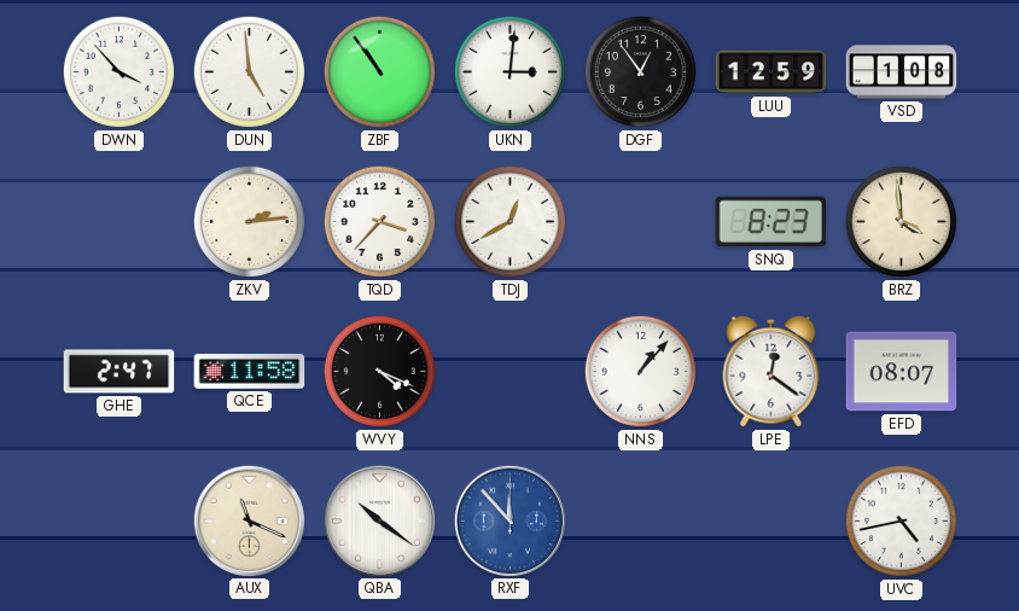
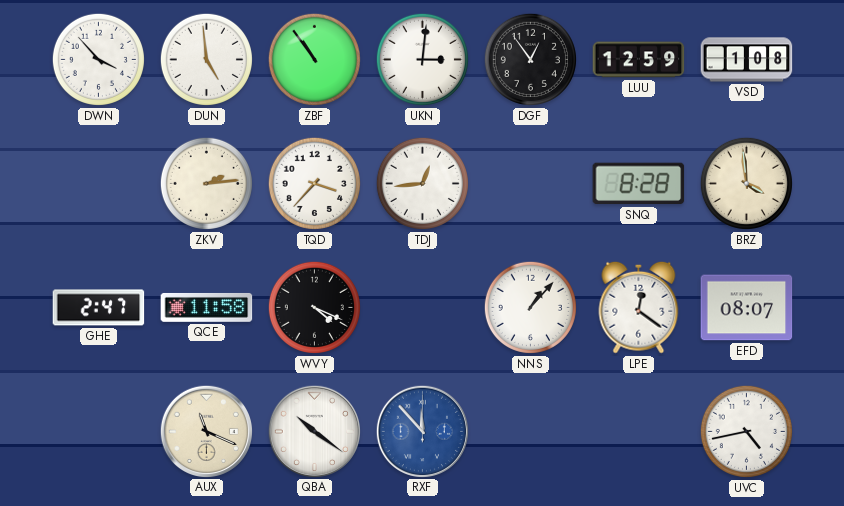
TDJ: 12:40 -> 12:44
SNQ: 8:23 -> 8:28
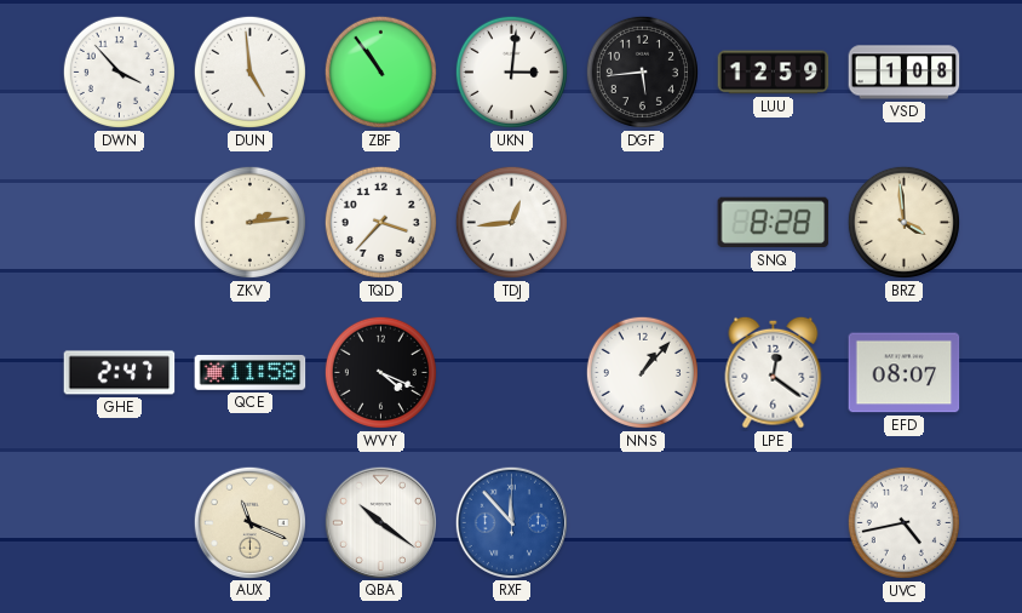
DGF: 12:54 -> 5:44
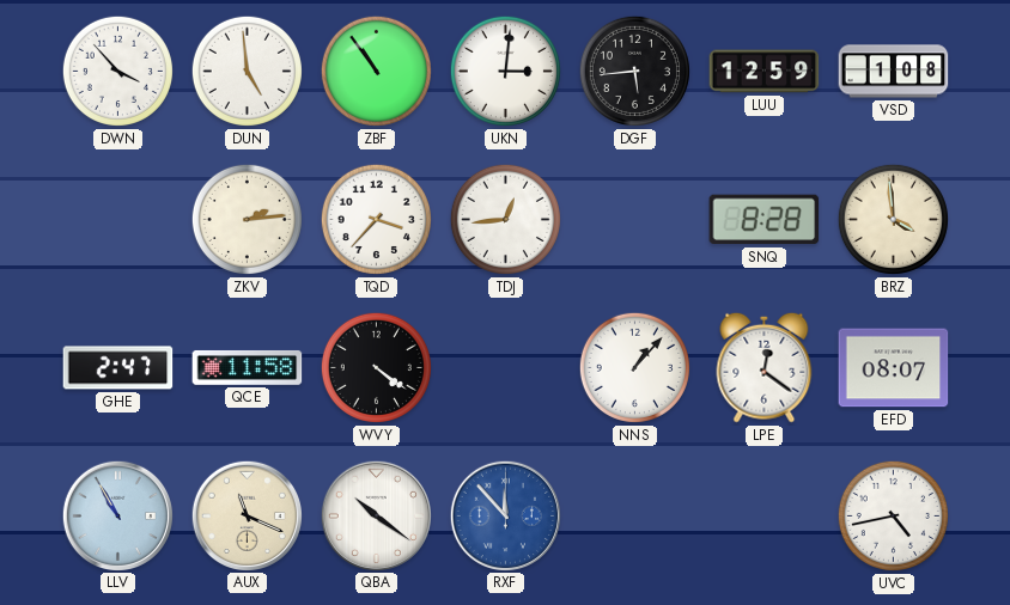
WVY: 4:19 -> 4:21
LLV: none -> 10:55
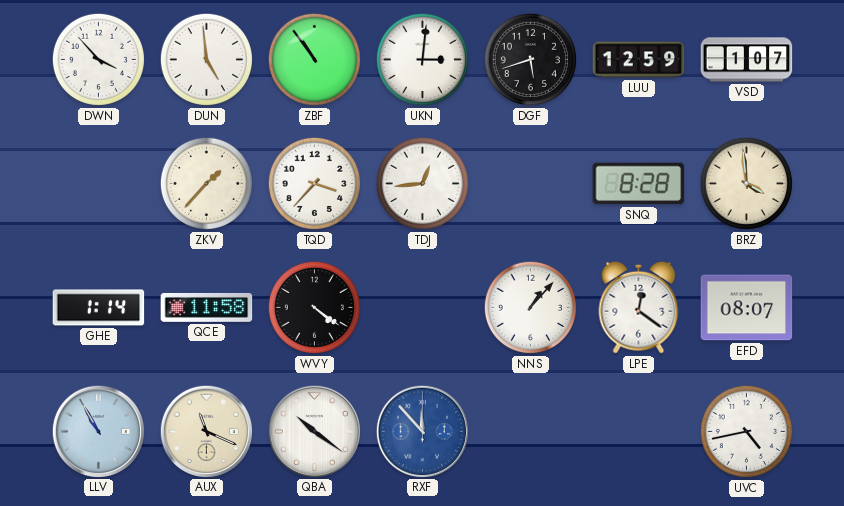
DGF: 5:44 -> 5:42
VSD: 1:08 -> 1:07
ZKV: 2:14 -> 1:37
GHE: 2:47 -> 1:14
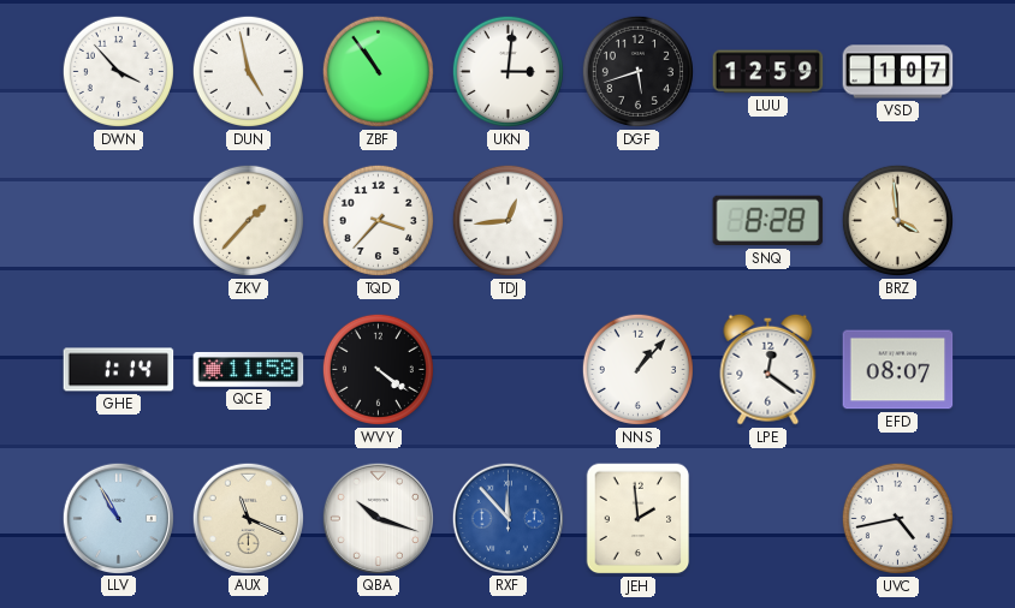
DUN: 4:59 -> 4:58
QBA: 10:21 -> 10:18
JEH: none -> 1:59
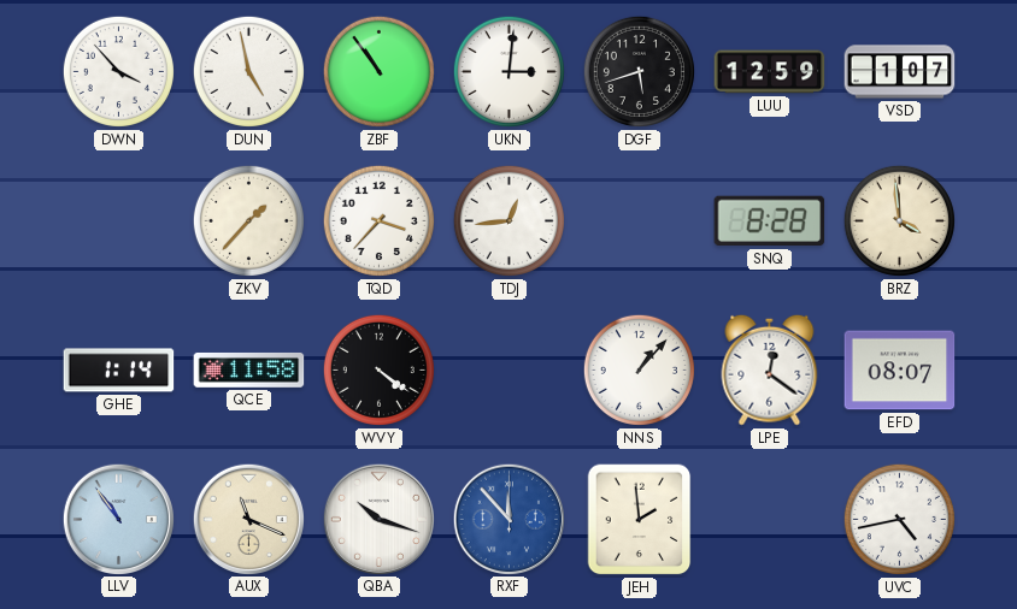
LLV: 10:55 -> 10:54
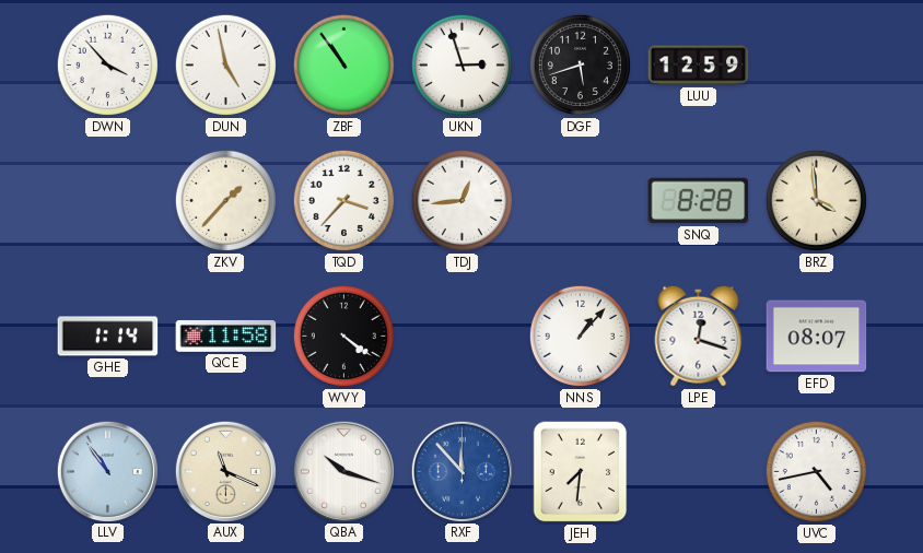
UKN: 3:01 -> 2:57
VSD: 1:07 -> none
LPE: 12:21 -> 12:18
JEH: 1:59 -> 7:31
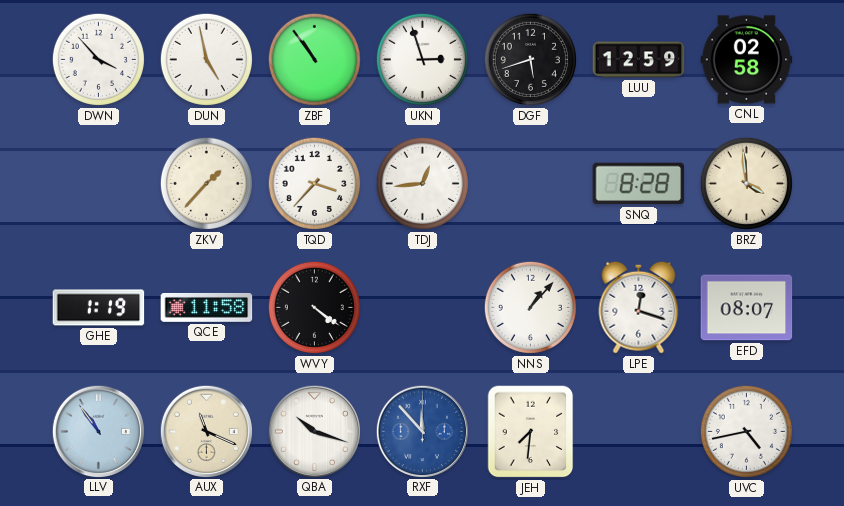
CNL: none -> 02:58
GHE: 1:14 -> 1:19
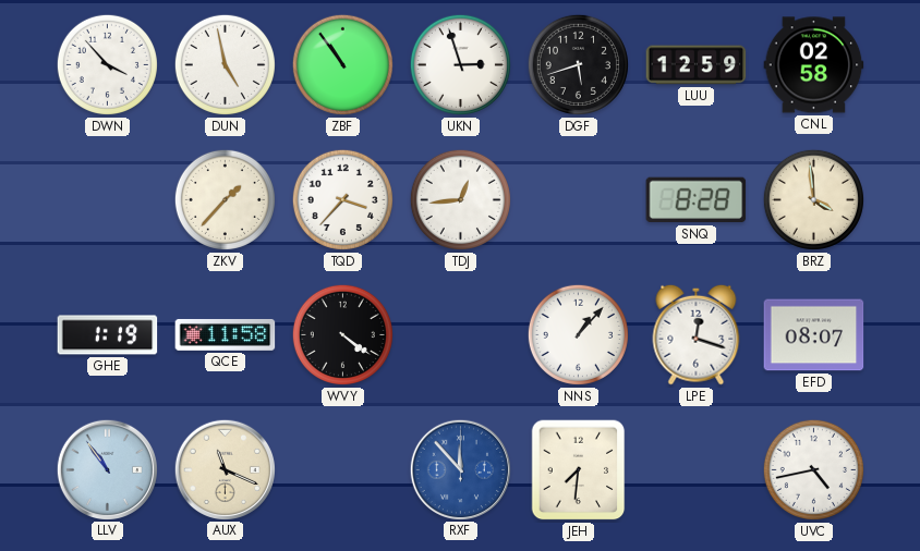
QBA: 10:18 -> none
